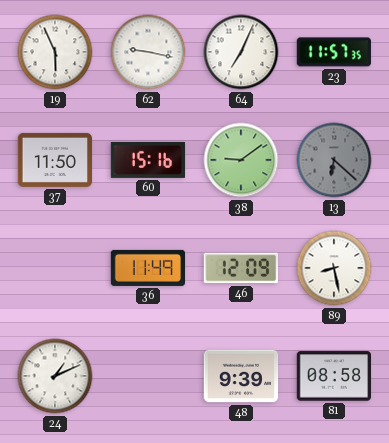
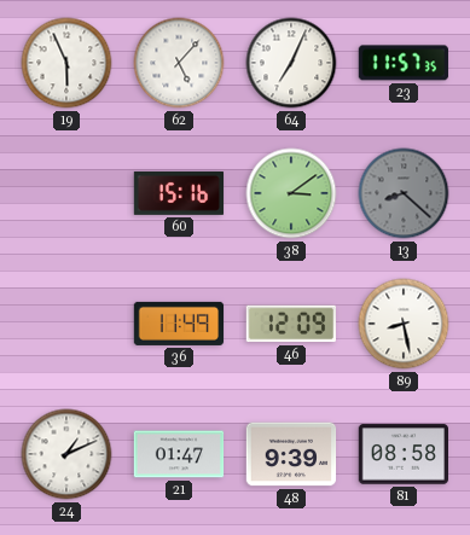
62: 9:17 -> 5:07
37: 11:50 -> none
38: 9:09 -> 3:09
13: 6:22 -> 8:22
21: none -> 01:47
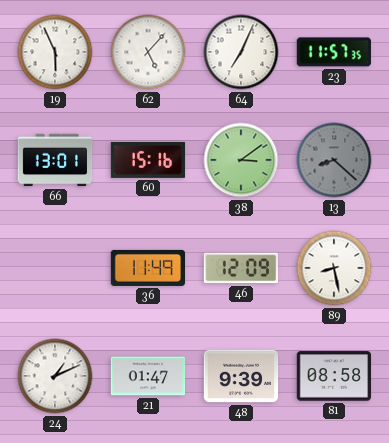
66: none -> 13:01
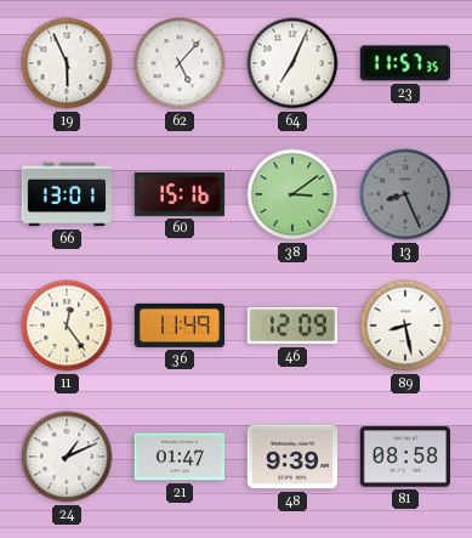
13: 8:22 -> 8:26
11: none -> 12:24
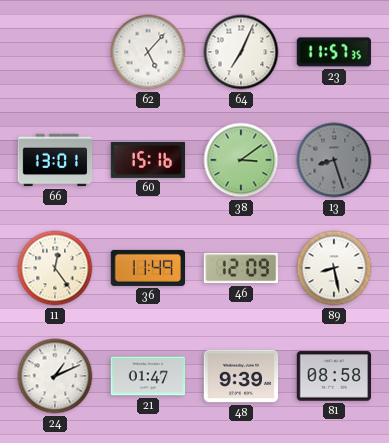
19: 5:56 -> none
13: 8:26 -> 8:27
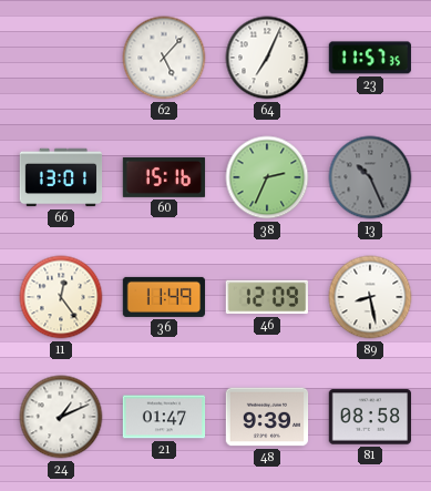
38: 3:09 -> 2:34
13: 8:27 -> 10:26
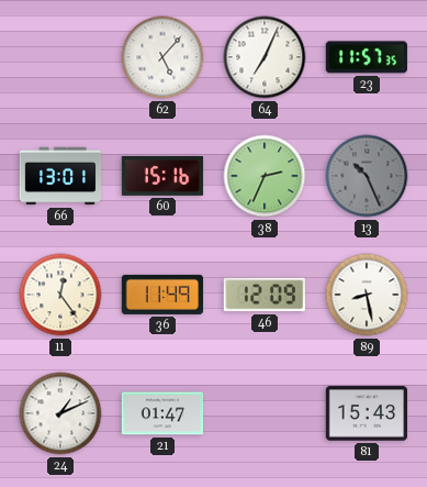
48: 9:39 -> none
81: 08:58 -> 15:43
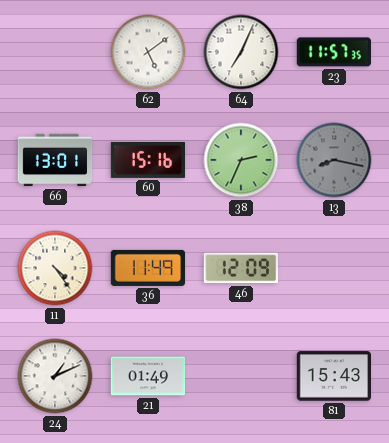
62: 5:07 -> 5:09
13: 10:26 -> 8:17
11: 12:24 -> 4:24
89: 8:28 -> none
21: 01:47 -> 01:49
